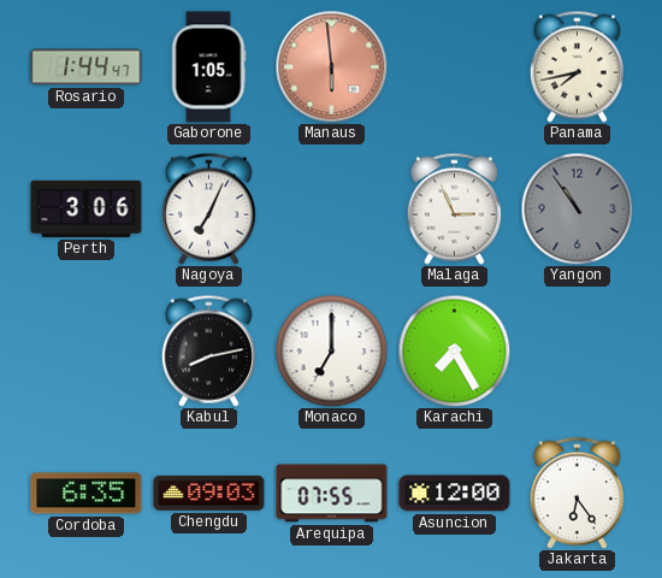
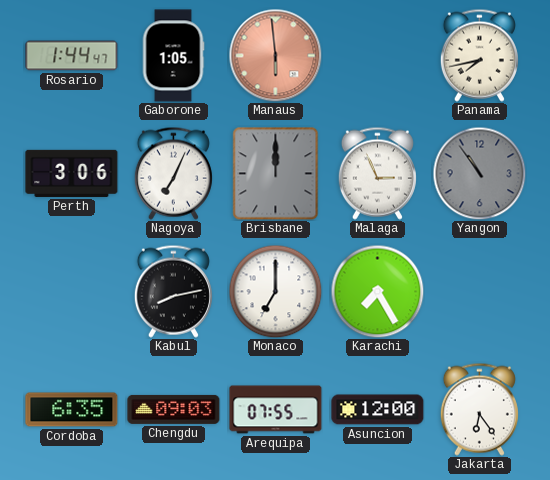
Brisbane: none -> 12:00
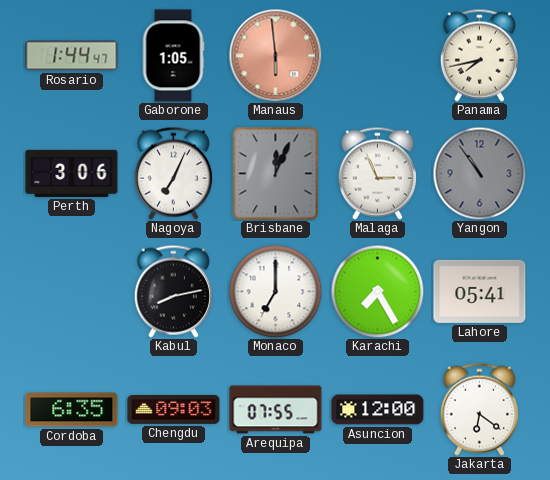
Brisbane: 12:00 -> 12:04
Lahore: none -> 05:41
Jakarta: 6:24 -> 6:21
